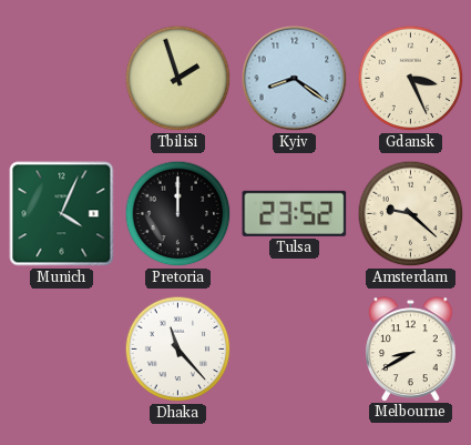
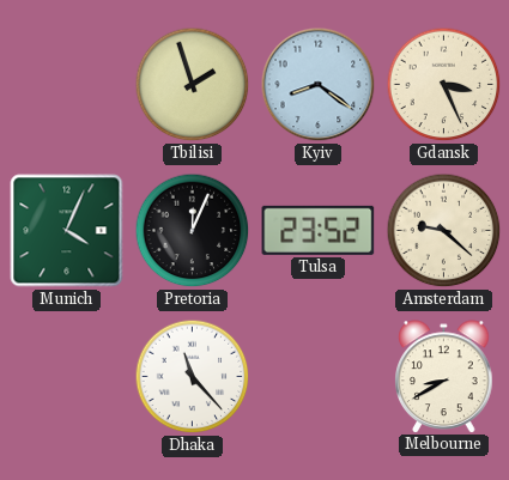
Pretoria: 12:00 -> 12:04
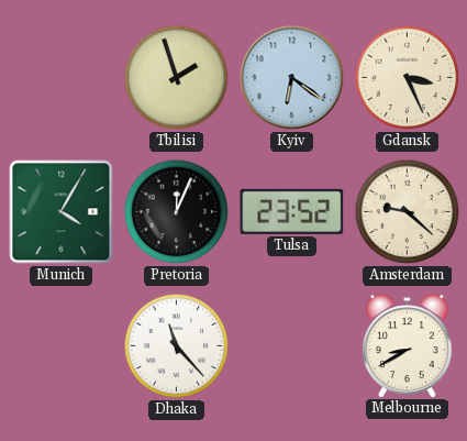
Kyiv: 8:21 -> 6:21
Munich: 4:04 -> 4:05
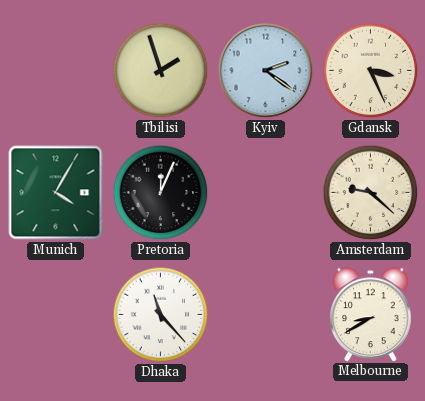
Kyiv: 6:21 -> 2:21
Tulsa: 23:52 -> none
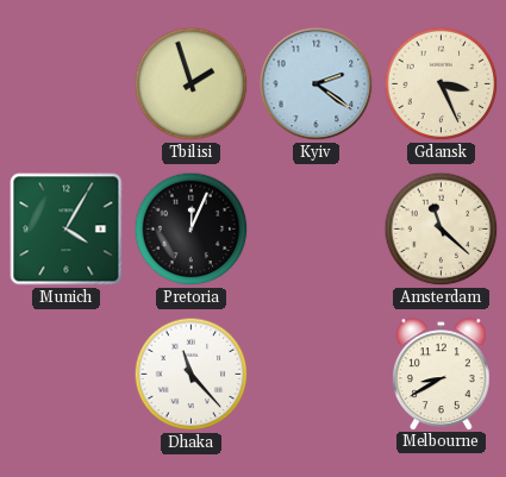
Amsterdam: 9:22 -> 11:22
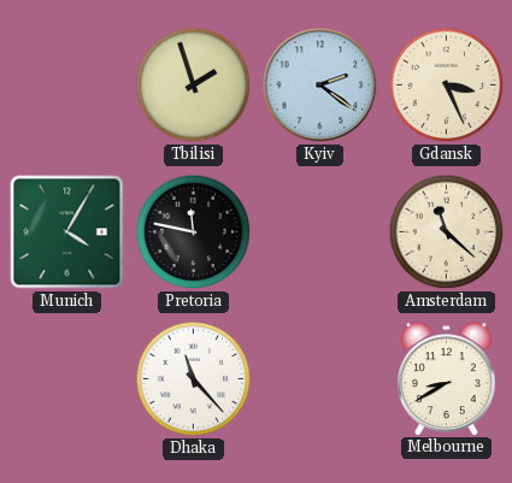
Pretoria: 12:04 -> 11:47
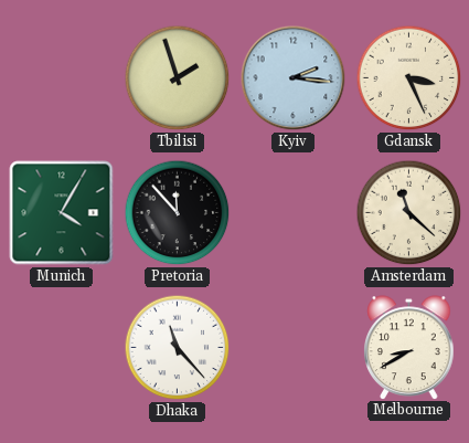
Kyiv: 2:21 -> 2:16
Pretoria: 11:47 -> 11:53
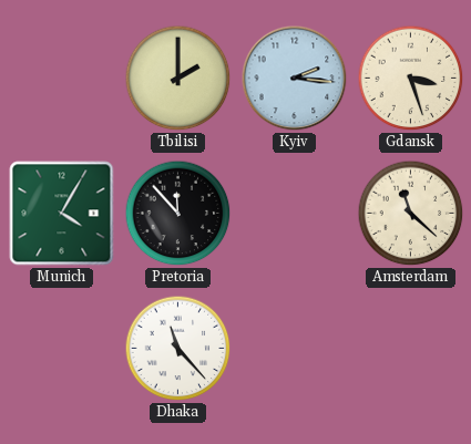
Tbilisi: 1:57 -> 2:00
Gdansk: 3:26 -> 3:27
Melbourne: 8:40 -> none
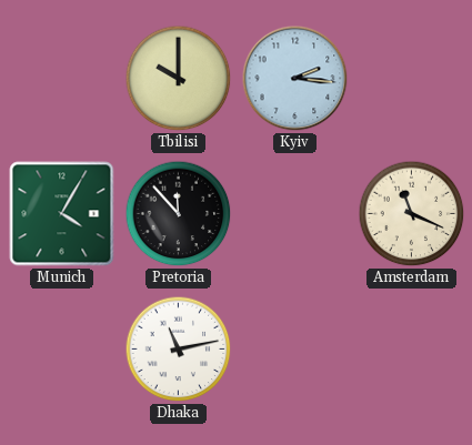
Tbilisi: 2:00 -> 10:00
Gdansk: 3:27 -> none
Amsterdam: 11:22 -> 11:19
Dhaka: 11:23 -> 11:13
